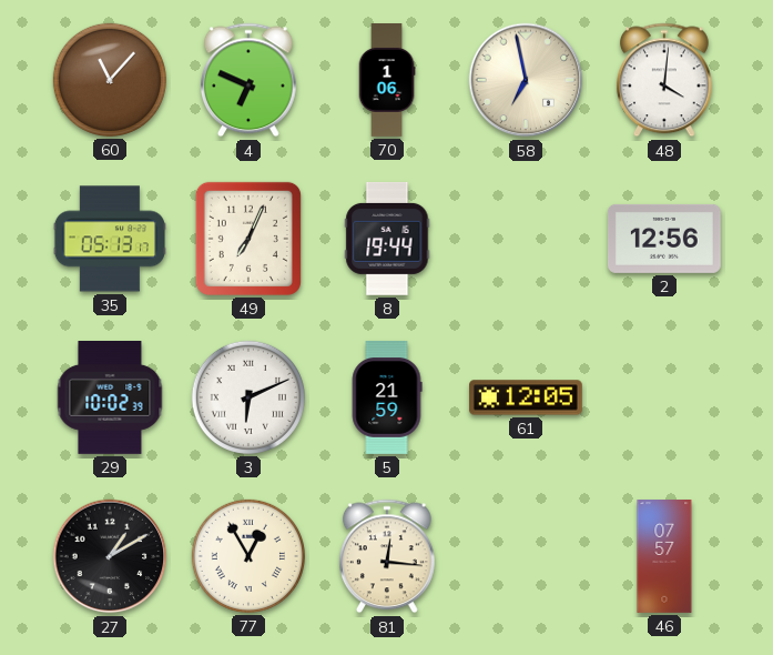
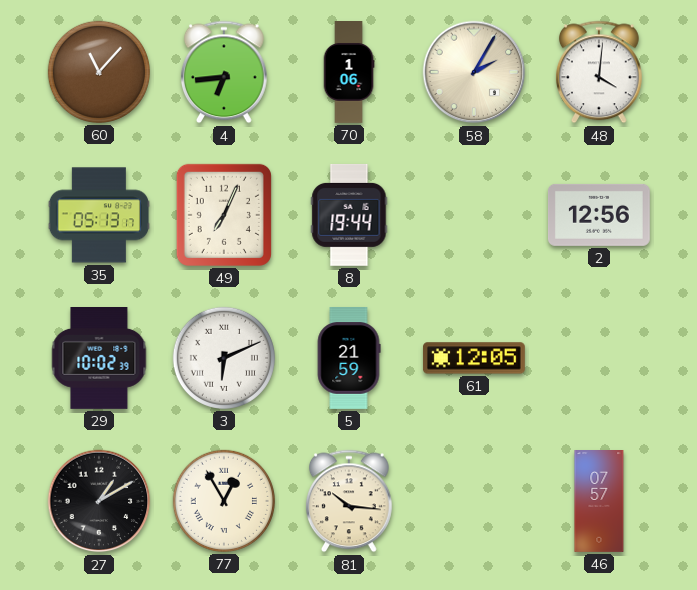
4: 6:49 -> 6:44
58: 6:58 -> 2:05
81: 12:16 -> 10:16
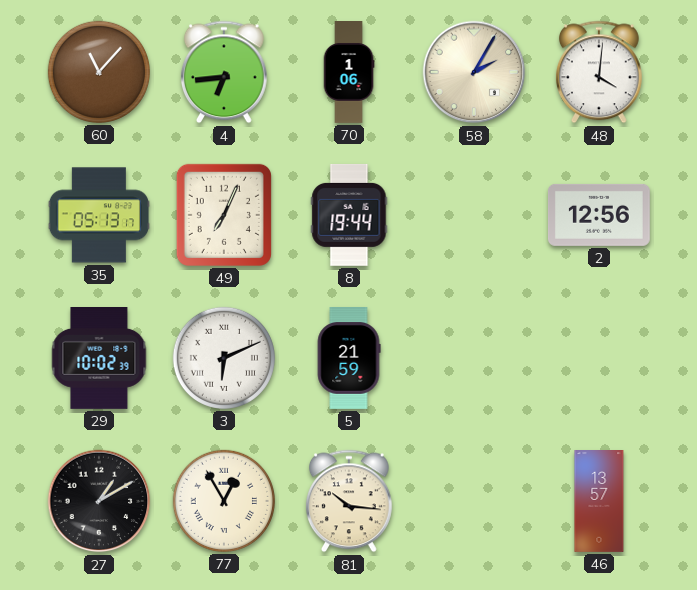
61: 12:05 -> none
46: 07:57 -> 13:57
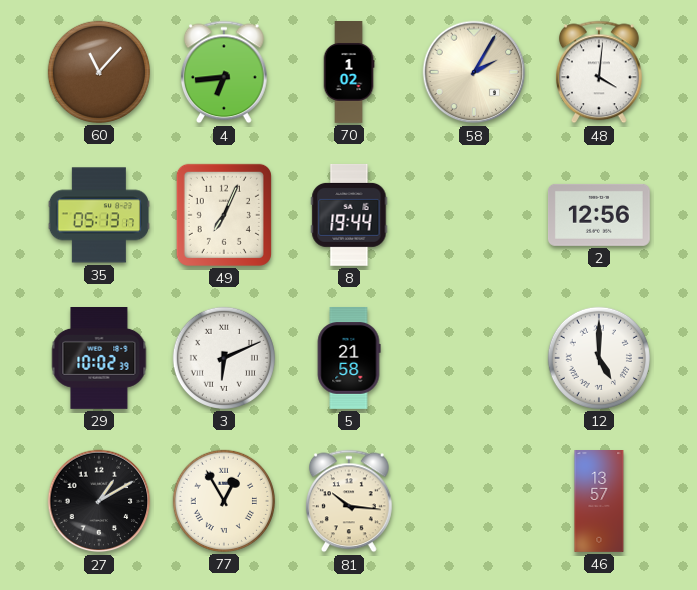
70: 1:06 -> 1:02
5: 21:59 -> 21:58
12: none -> 5:00
